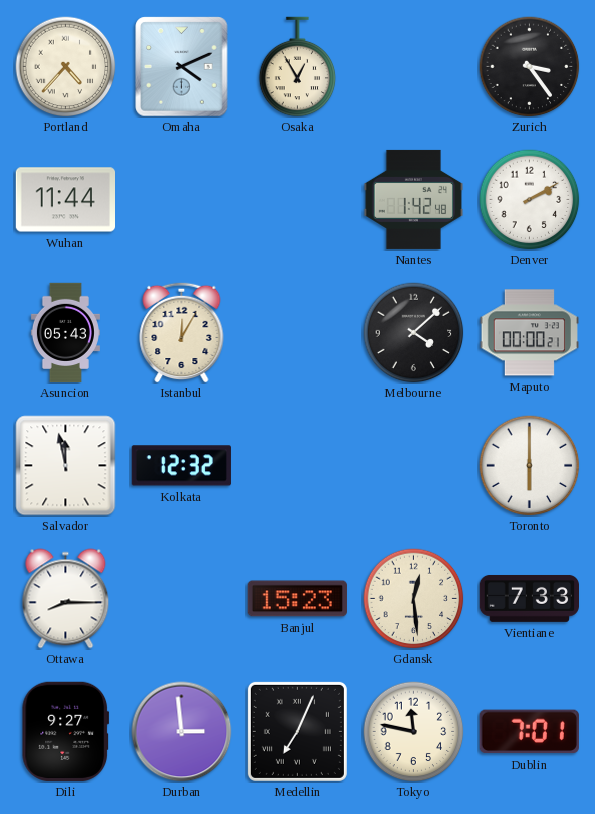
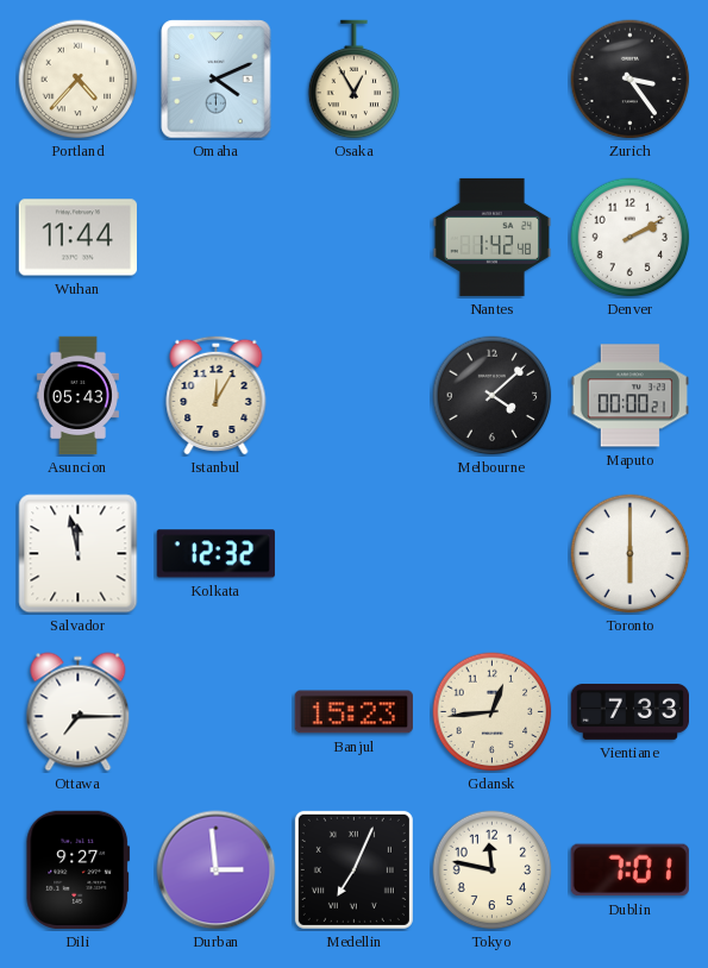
Ottawa: 8:15 -> 7:15
Gdansk: 12:29 -> 12:44
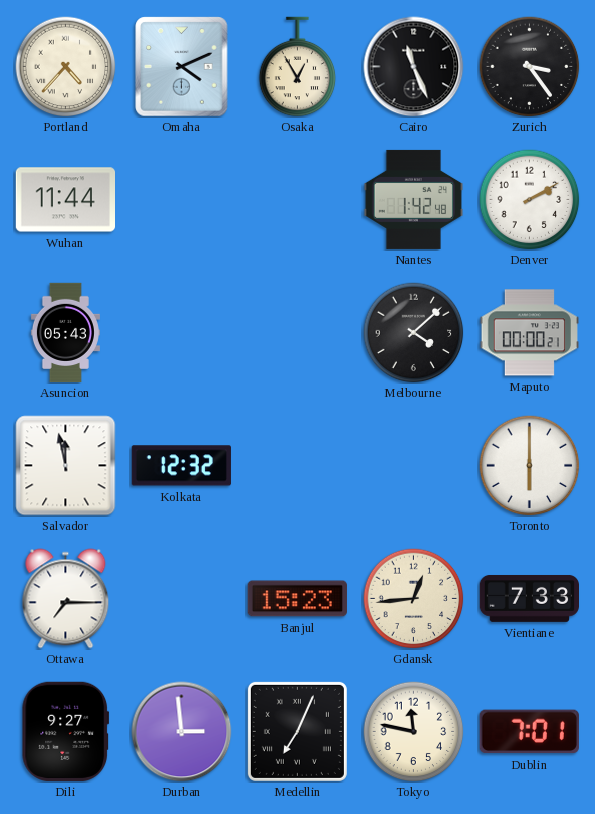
Cairo: none -> 11:26
Istanbul: 12:05 -> none
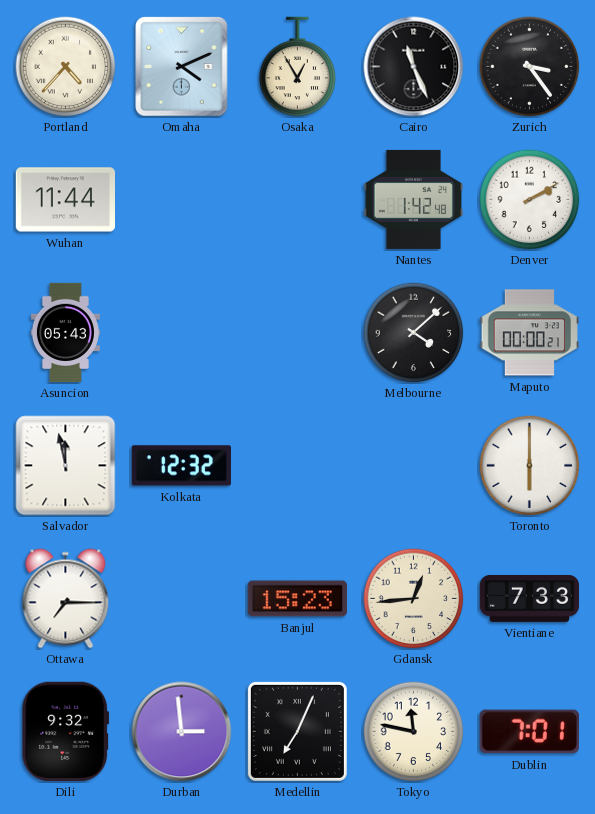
Dili: 9:27 -> 9:32
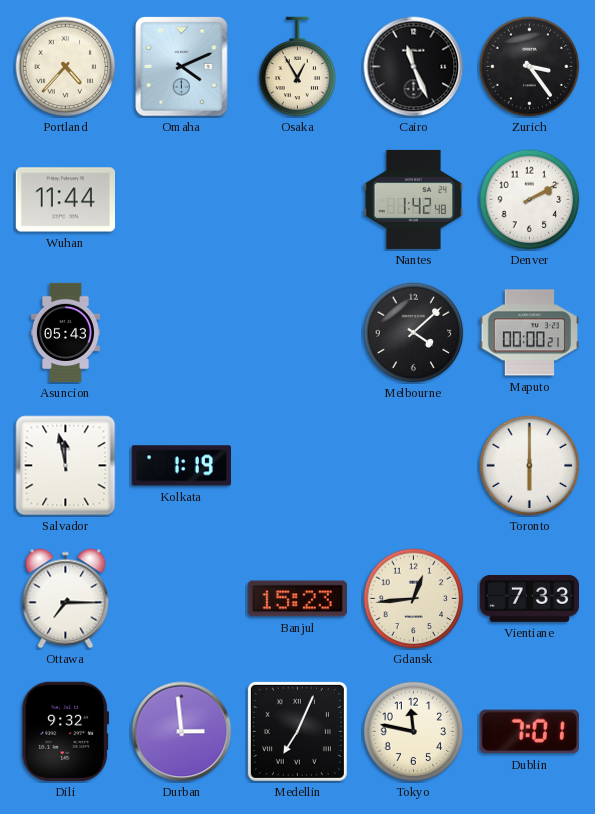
Kolkata: 12:32 -> 1:19
